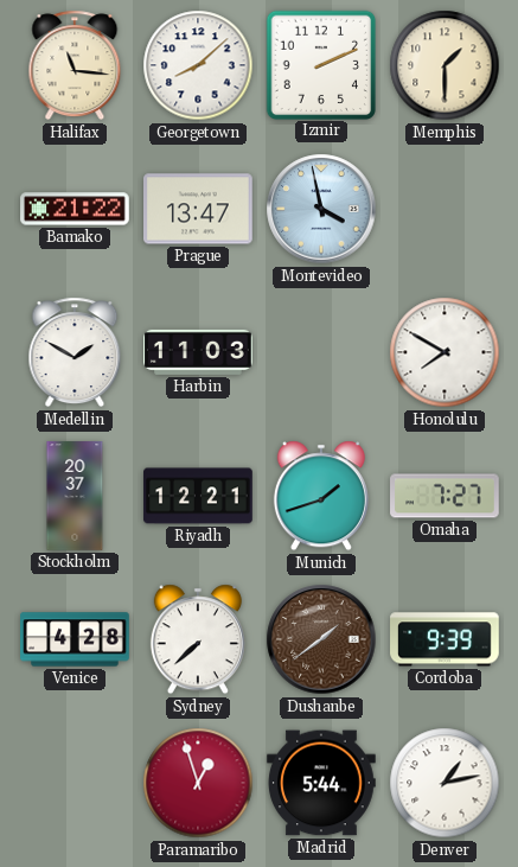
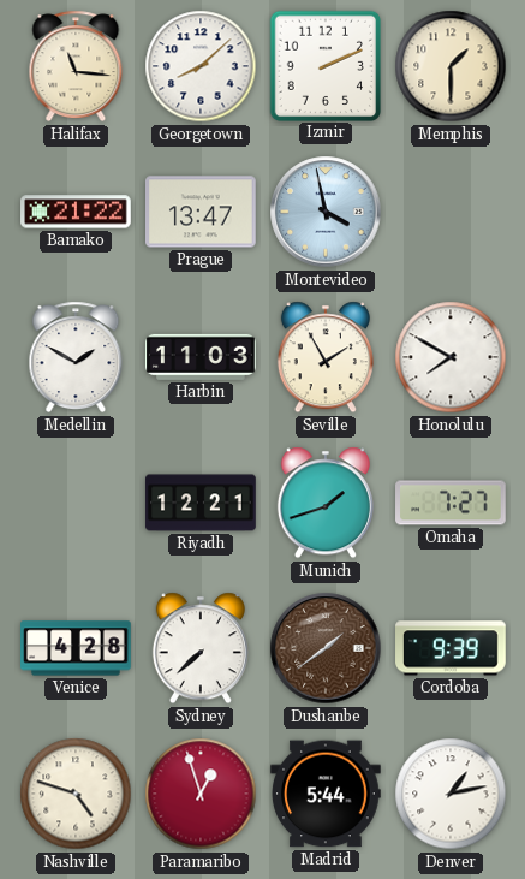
Seville: none -> 1:55
Stockholm: 20:37 -> none
Nashville: none -> 4:48
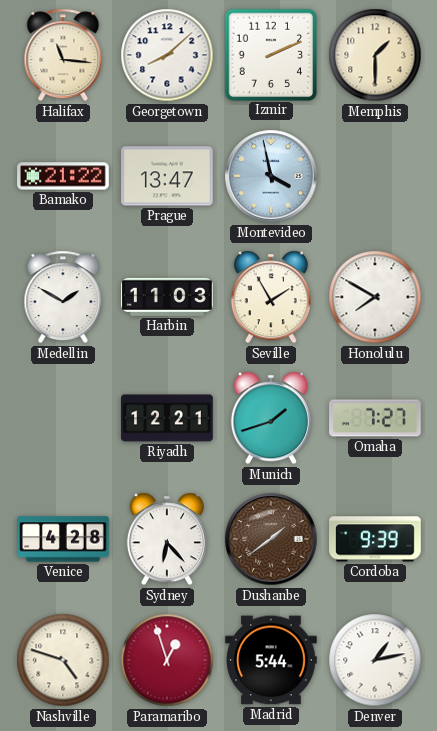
Sydney: 7:38 -> 6:23
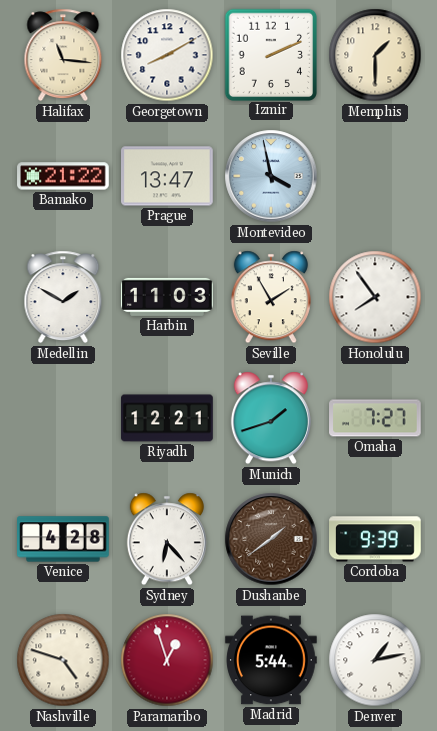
Georgetown: 8:08 -> 8:10
Honolulu: 7:50 -> 7:54
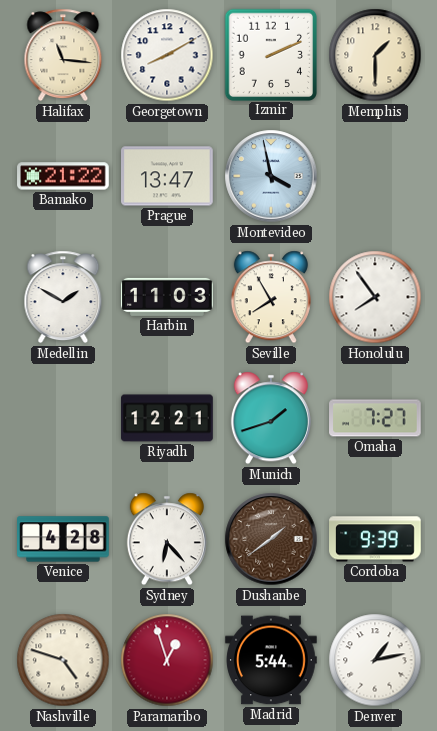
Seville: 1:55 -> 7:55
